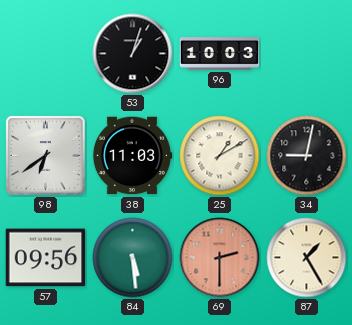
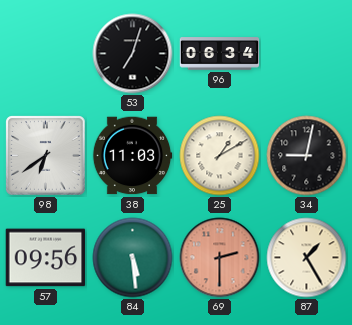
53: 1:03 -> 7:03
96: 10:03 -> 06:34
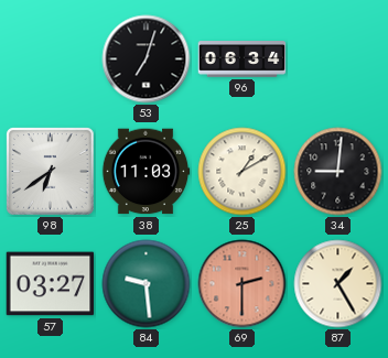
34: 9:02 -> 9:01
57: 09:56 -> 03:27
84: 5:29 -> 9:29
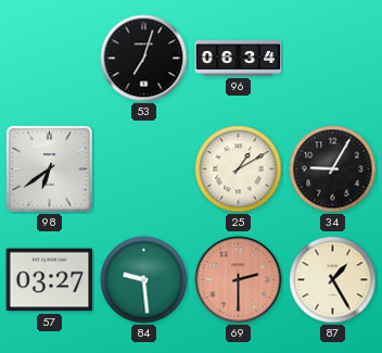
38: 11:03 -> none
34: 9:01 -> 9:05
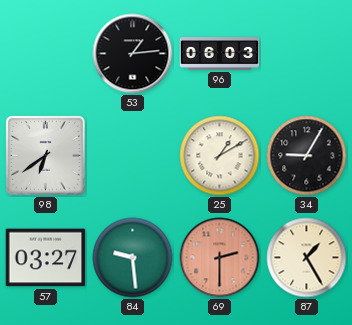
53: 7:03 -> 1:14
96: 06:34 -> 06:03
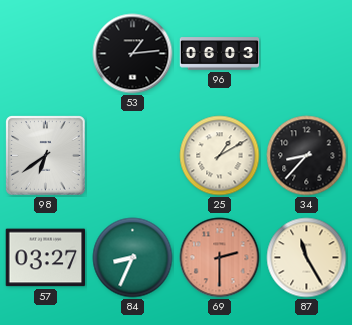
34: 9:05 -> 8:37
84: 9:29 -> 8:34
87: 1:25 -> 11:25
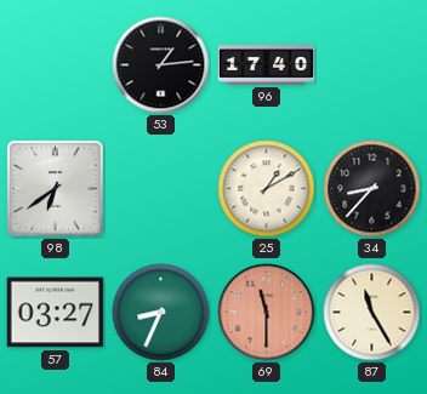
96: 06:03 -> 17:40
69: 2:30 -> 11:30
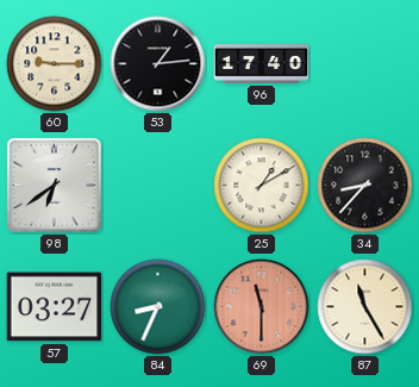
60: none -> 9:15
